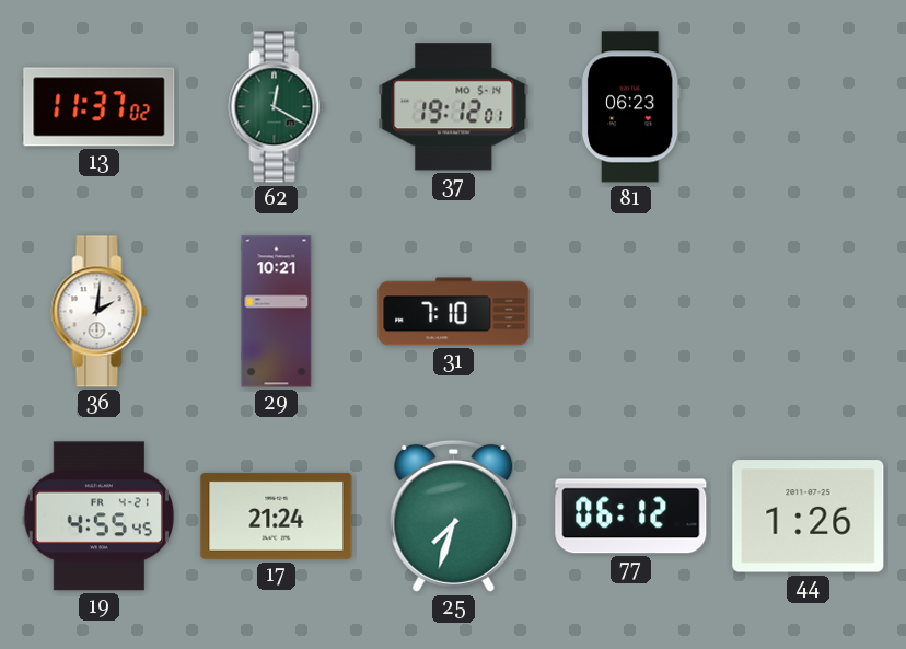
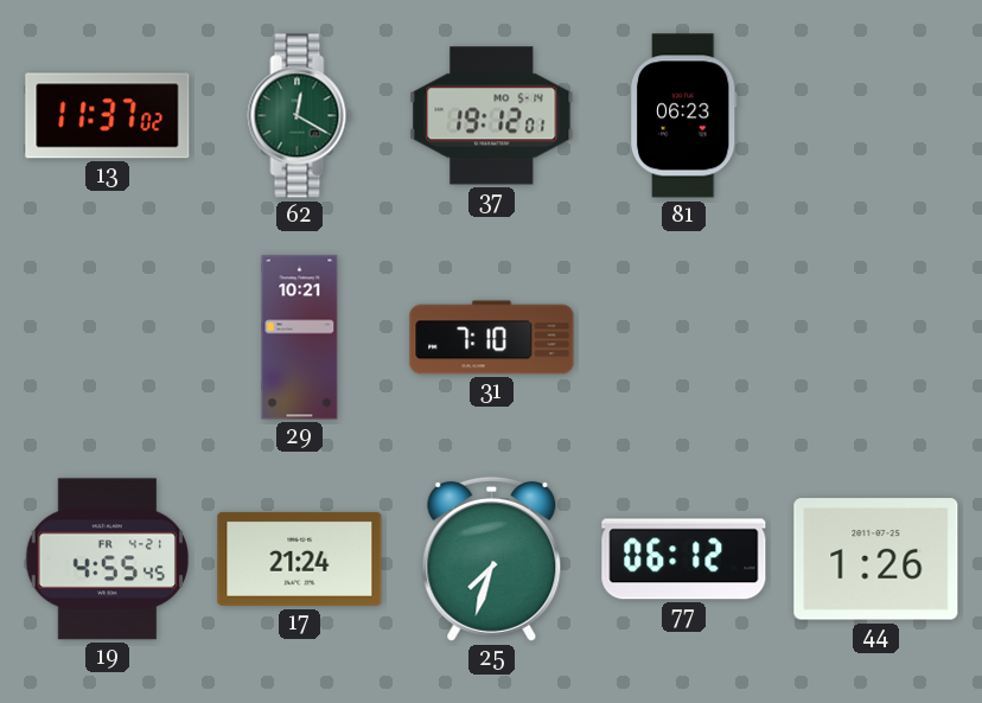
36: 2:01 -> none
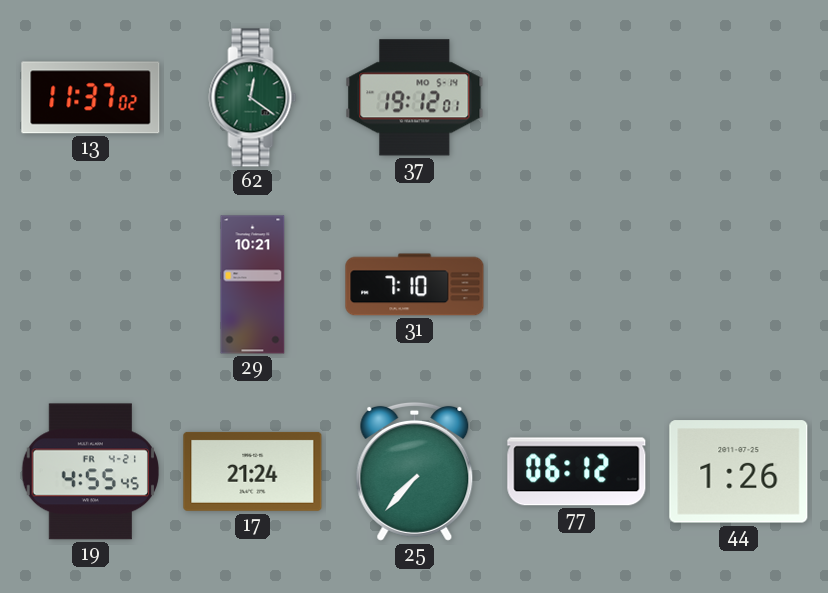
62: 12:20 -> 12:21
81: 06:23 -> none
25: 7:33 -> 7:37
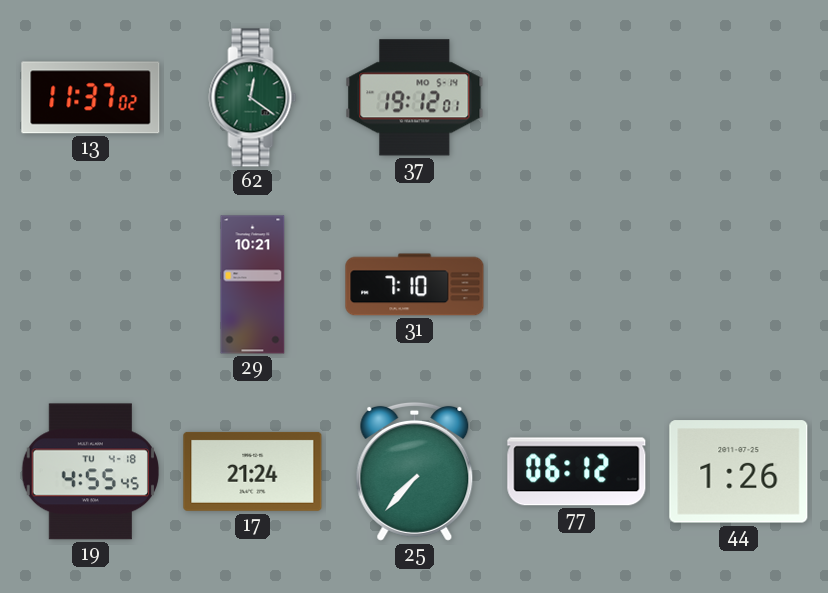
19 date: FR 4-21 -> TU 4-18
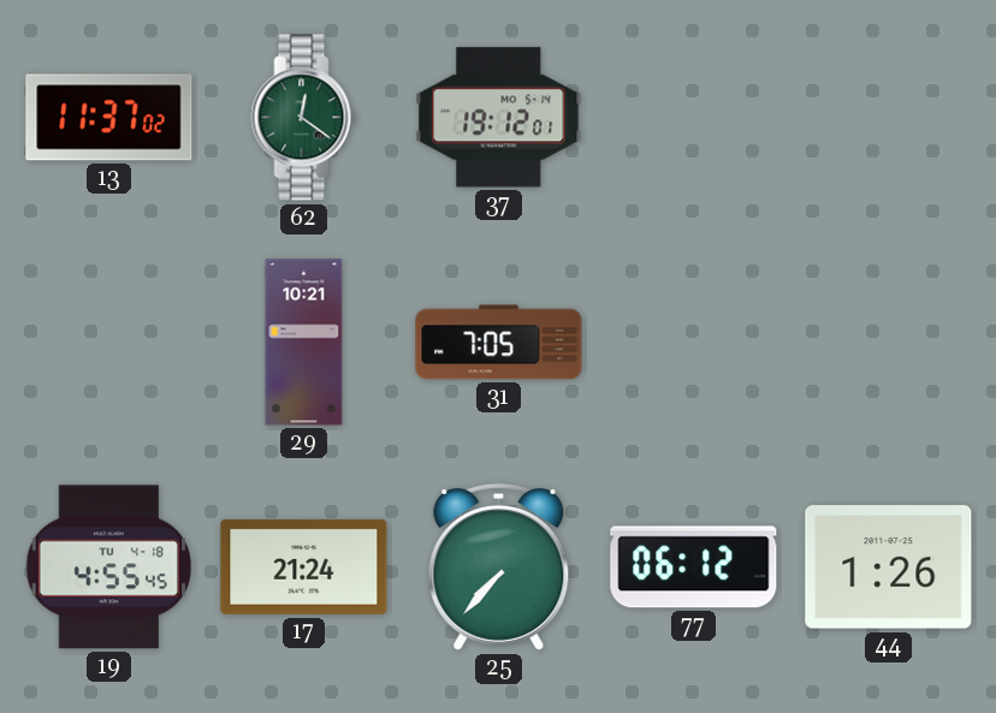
31: 7:10 -> 7:05
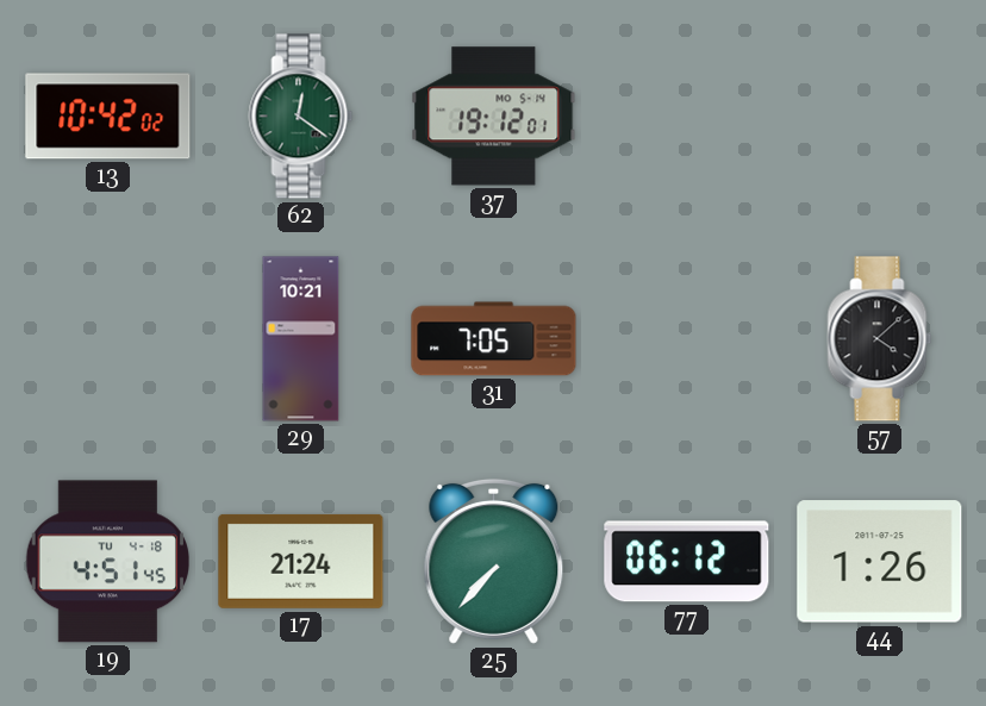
13: 11:37 -> 10:42
57: none -> 4:08
19: 4:55 -> 4:51
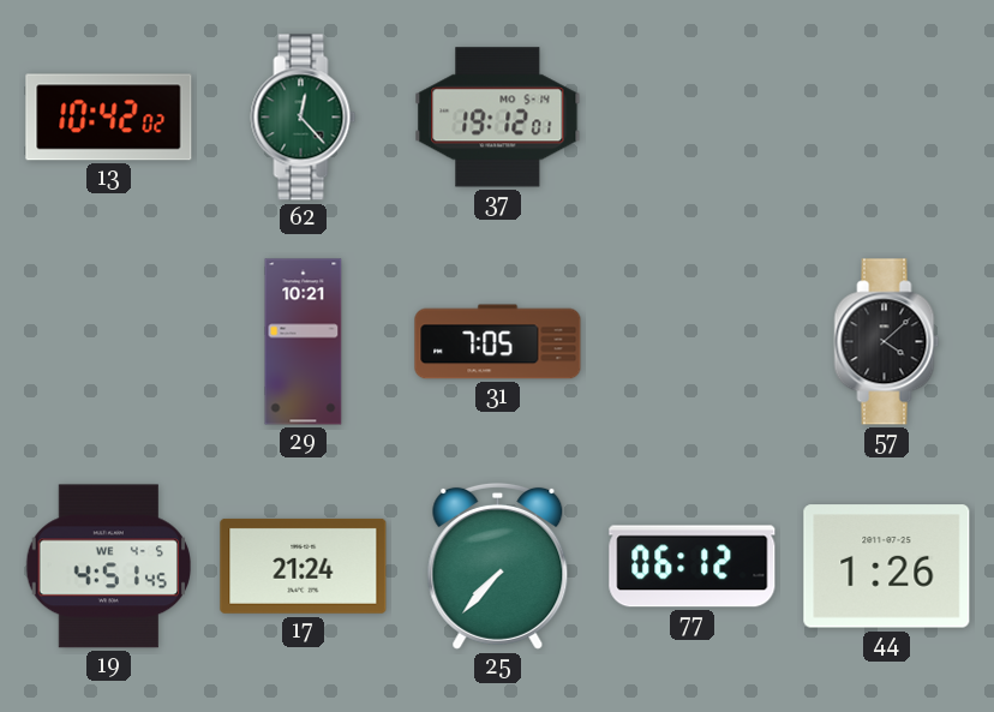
62: 12:21 -> 12:23
19 date: TU 4-18 -> WE 4-5
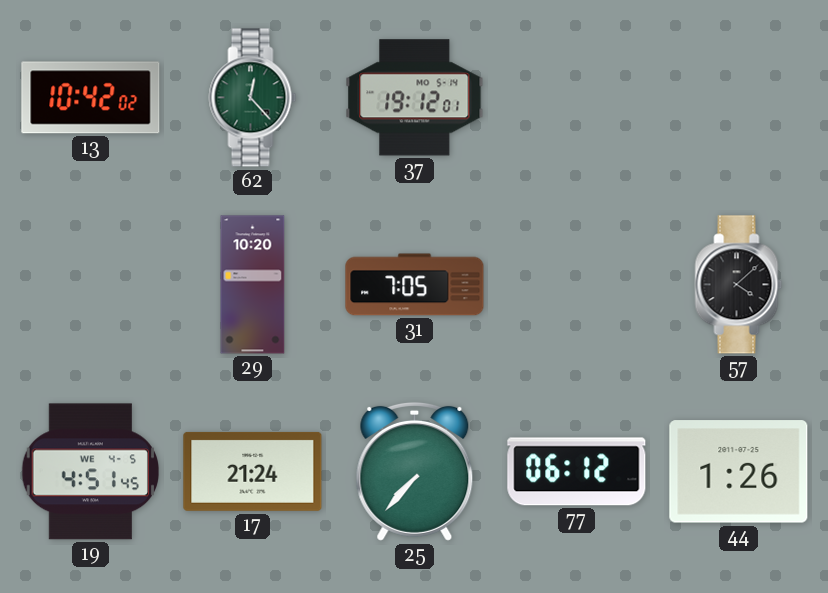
29: 10:21 -> 10:20
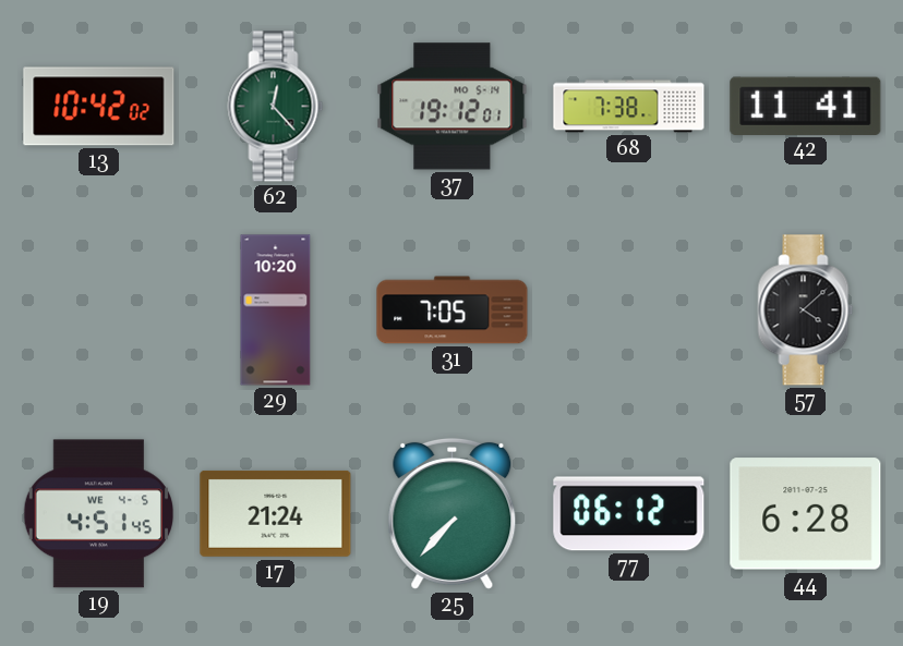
68: none -> 7:38
42: none -> 11:41
44: 1:26 -> 6:28
